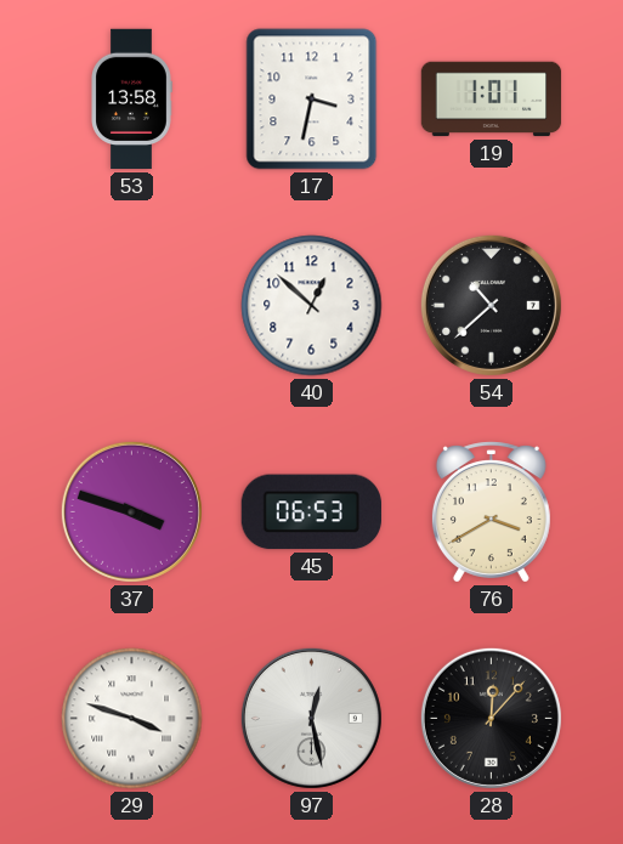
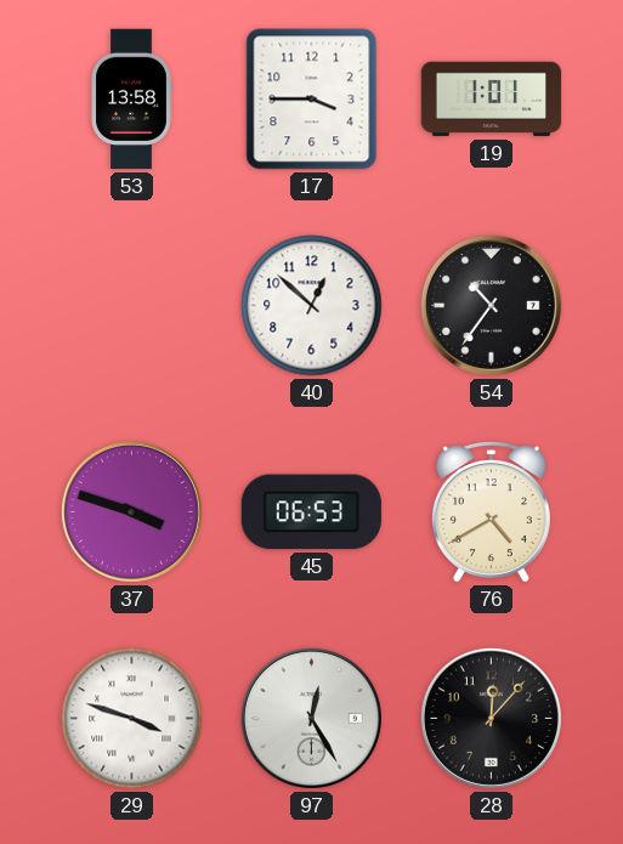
17: 3:32 -> 3:45
54: 10:38 -> 10:36
76: 3:40 -> 4:40
97: 12:28 -> 12:25
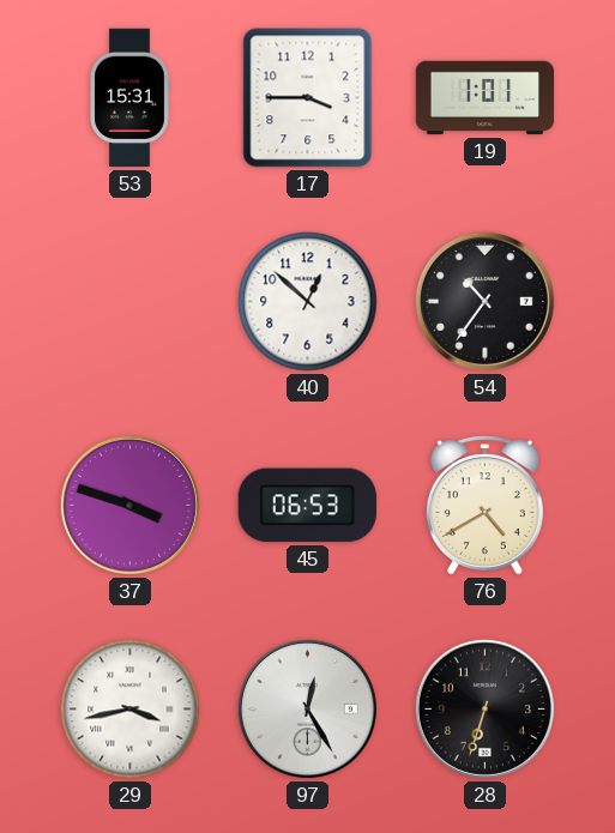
53: 13:58 -> 15:31
29: 3:48 -> 3:43
28: 12:07 -> 6:33
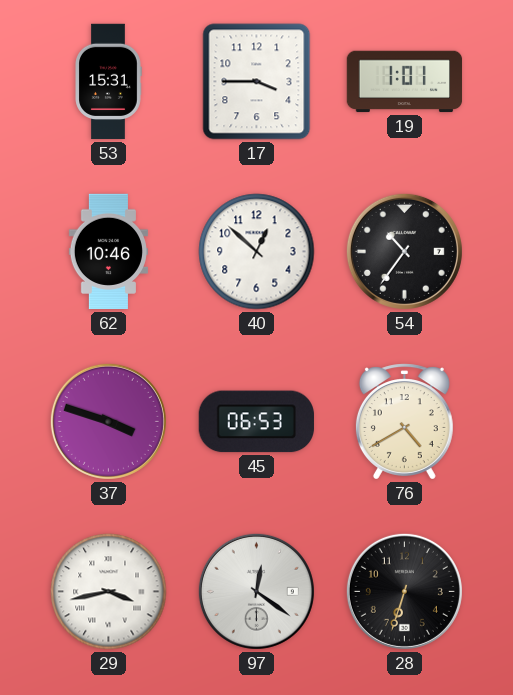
62: none -> 10:46
97: 12:25 -> 12:21
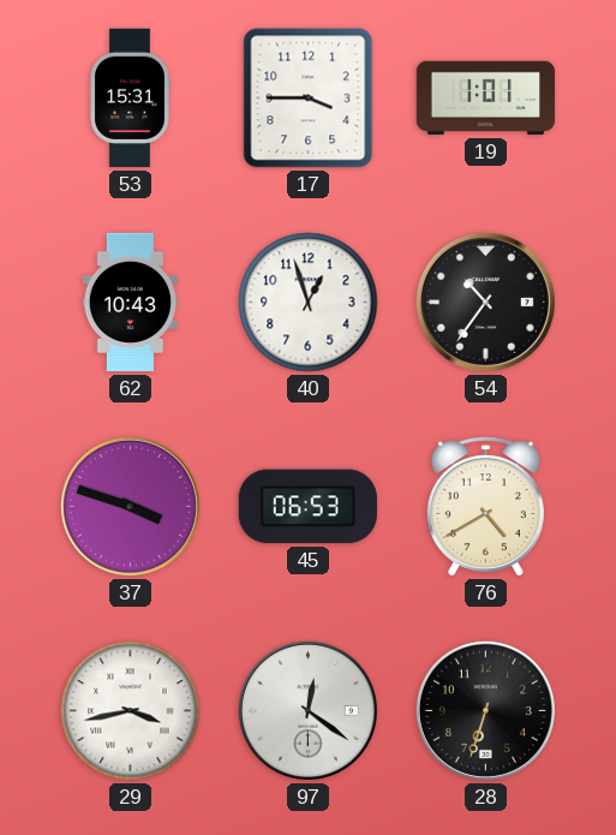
62: 10:46 -> 10:43
40: 12:52 -> 12:57
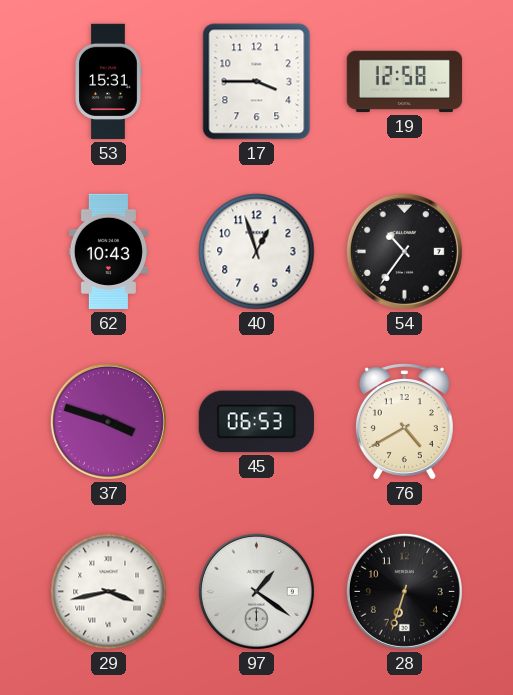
19: 1:01 -> 12:58
97: 12:21 -> 1:21
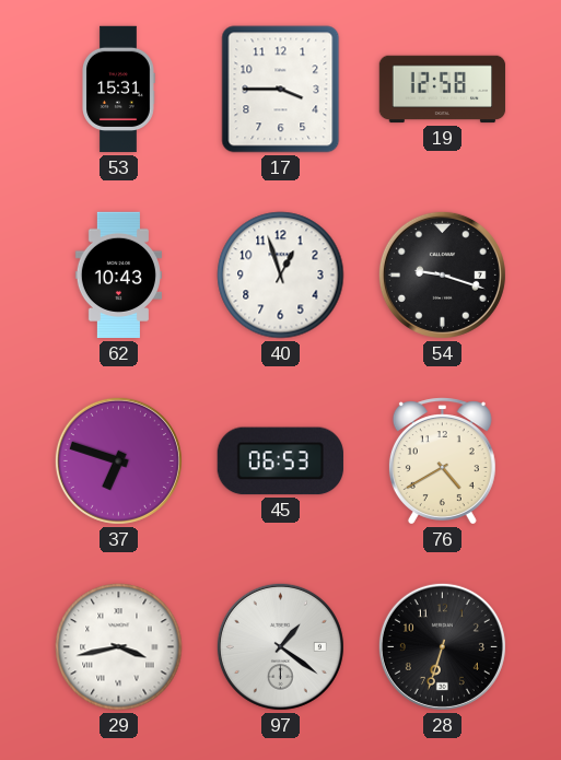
54: 10:36 -> 9:18
37: 3:48 -> 6:48
